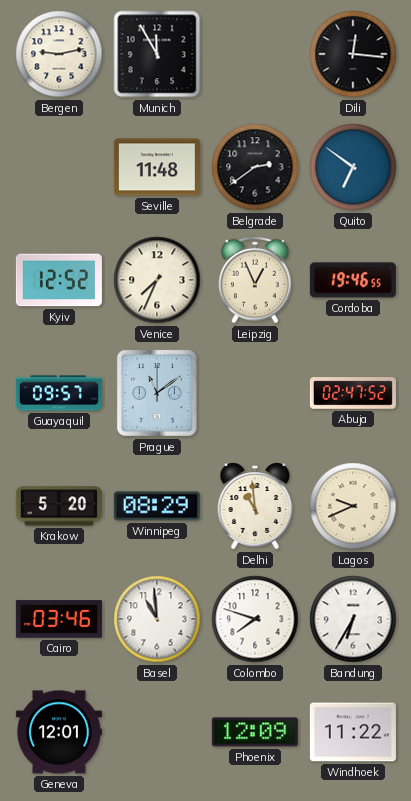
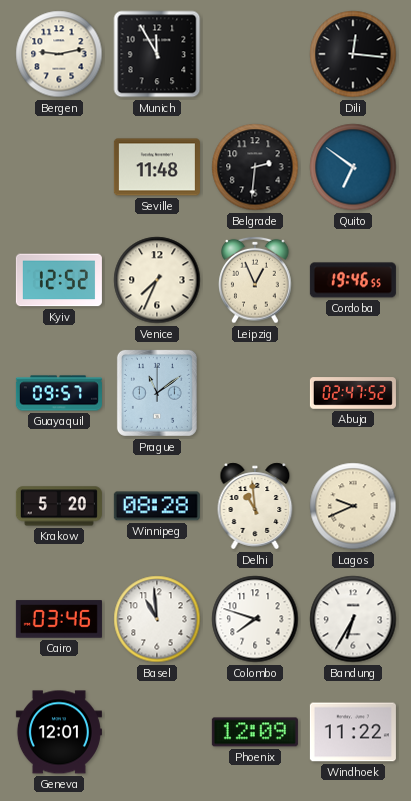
Belgrade: 2:39 -> 2:31
Winnipeg: 08:29 -> 08:28
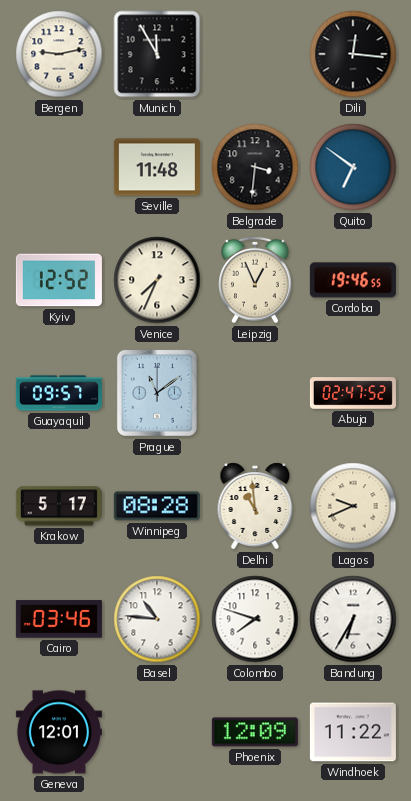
Belgrade: 2:31 -> 3:31
Krakow: 5:20 -> 5:17
Basel: 10:59 -> 10:46
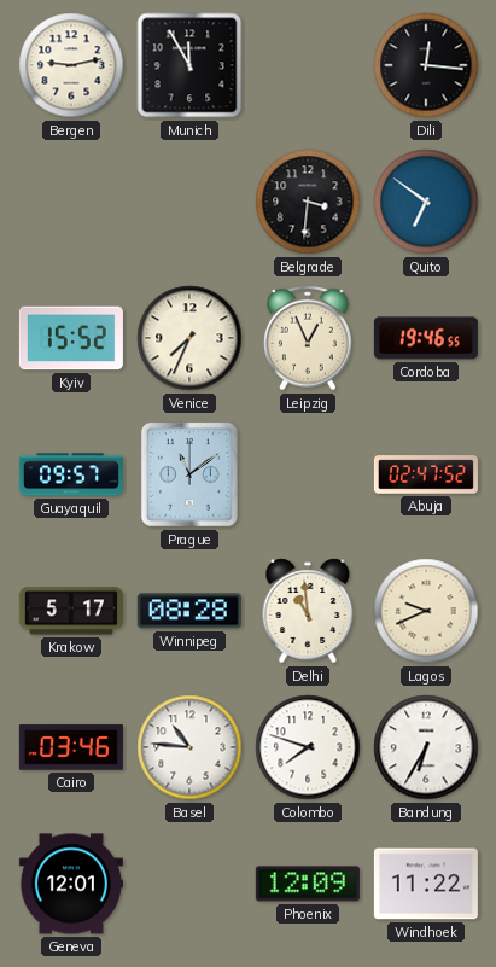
Seville: 11:48 -> none
Kyiv: 12:52 -> 15:52
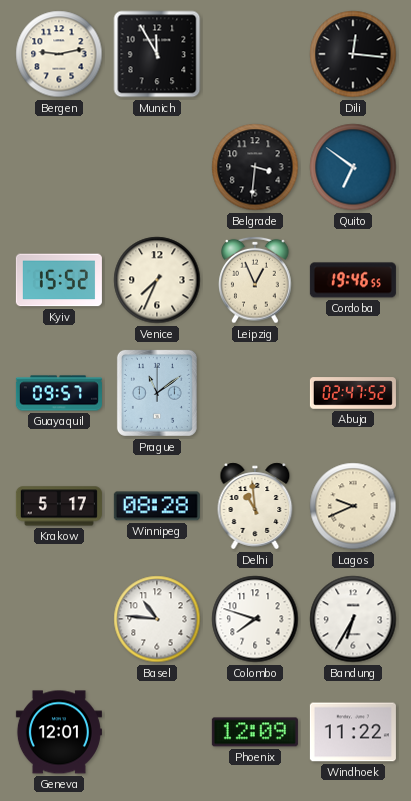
Cairo: 03:46 -> none
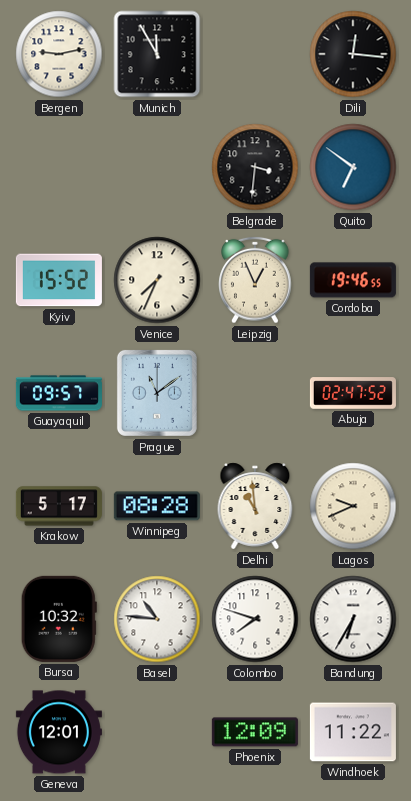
Bursa: none -> 10:32
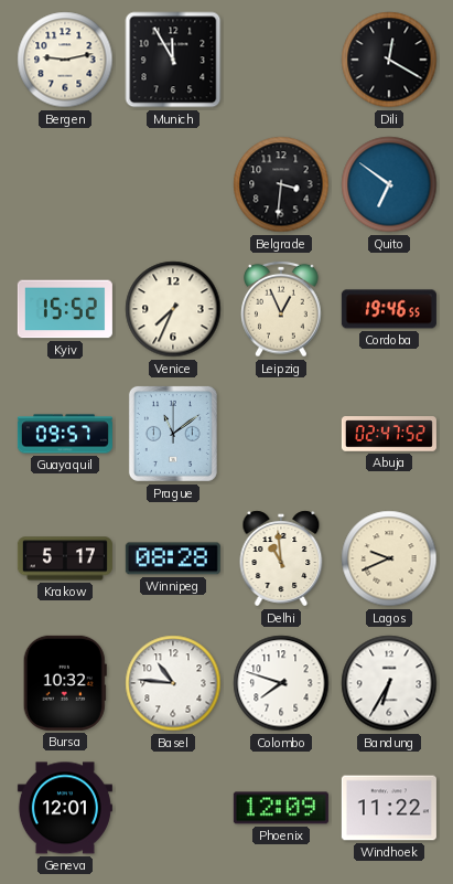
Dili: 12:16 -> 12:20
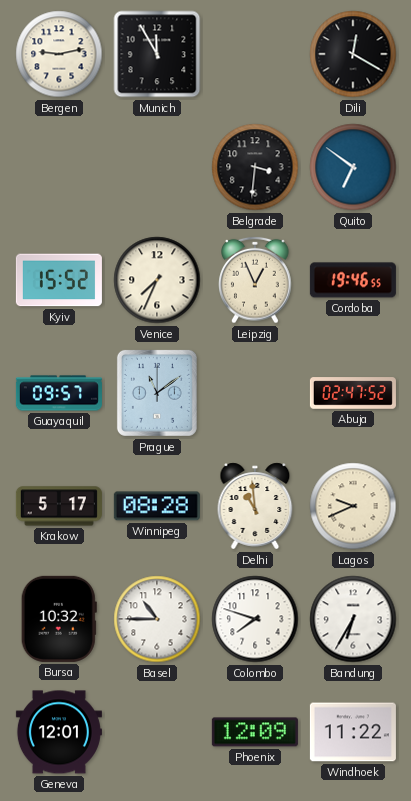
Basel: 10:46 -> 10:45
